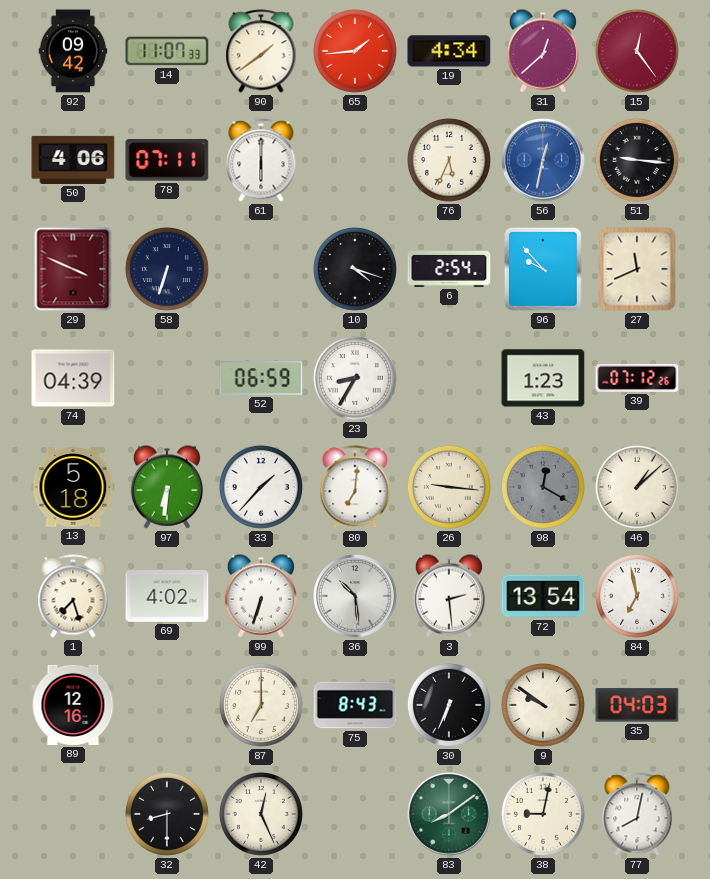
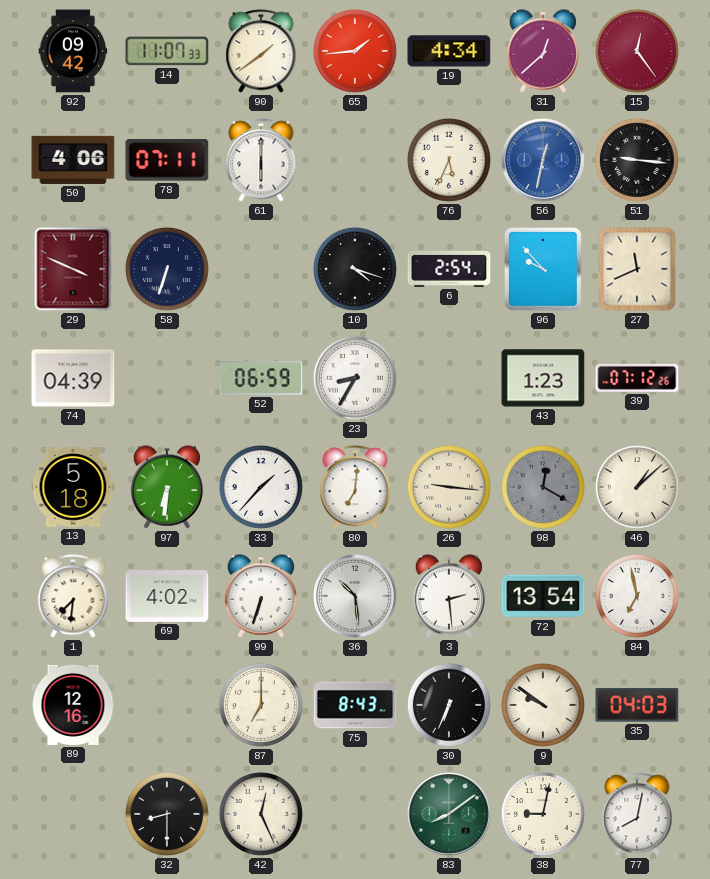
1: 7:27 -> 7:31
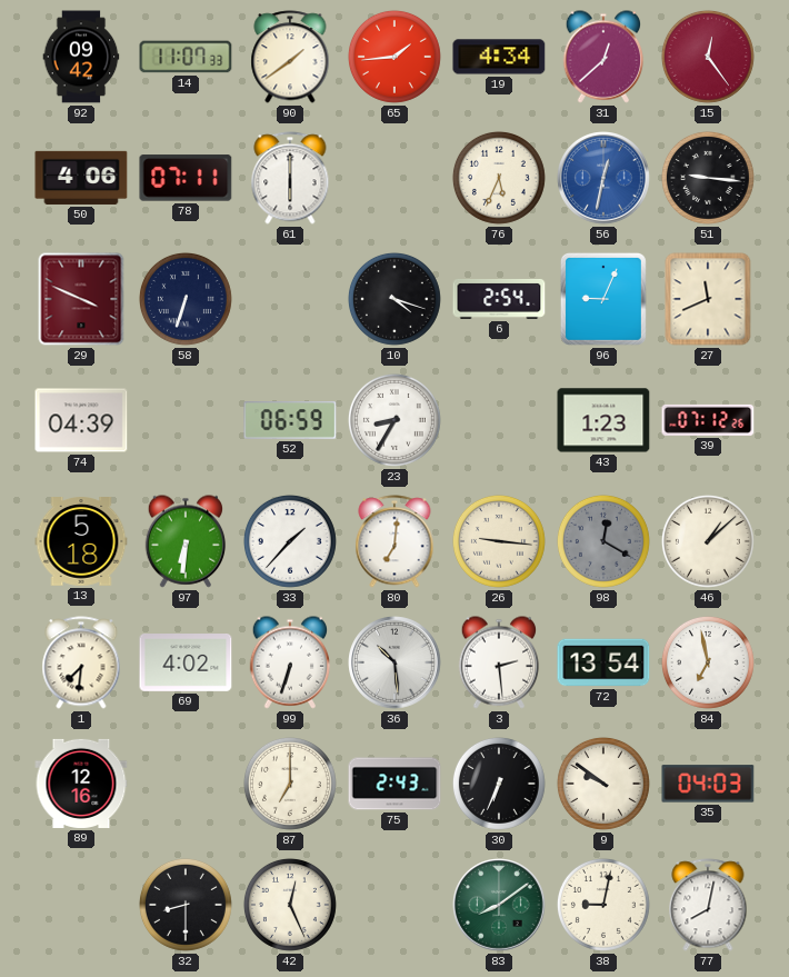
96: 9:53 -> 9:04
75: 8:43 -> 2:43
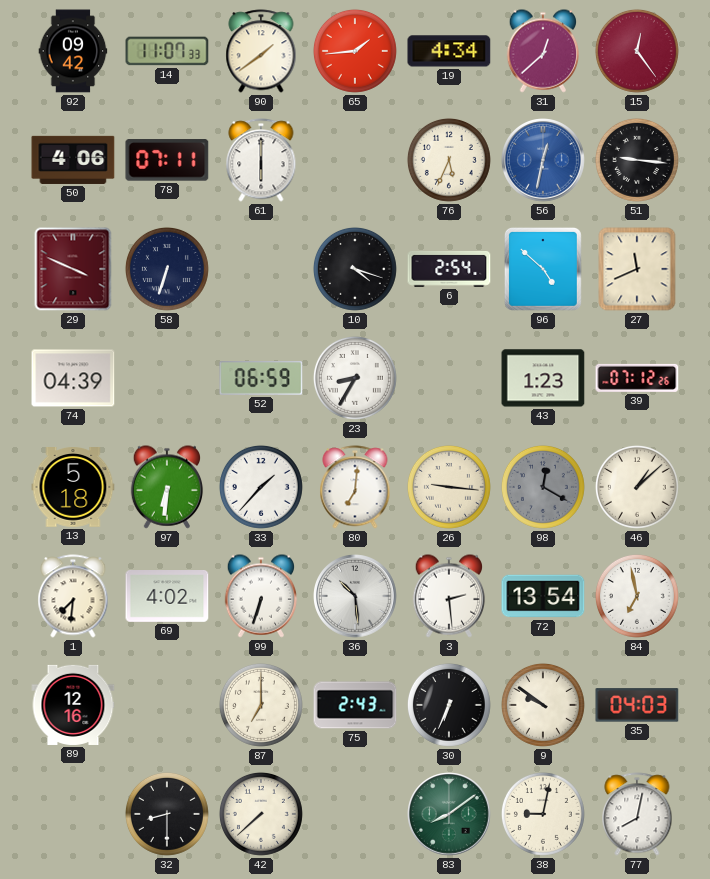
96: 9:04 -> 4:52
42: 12:26 -> 7:38
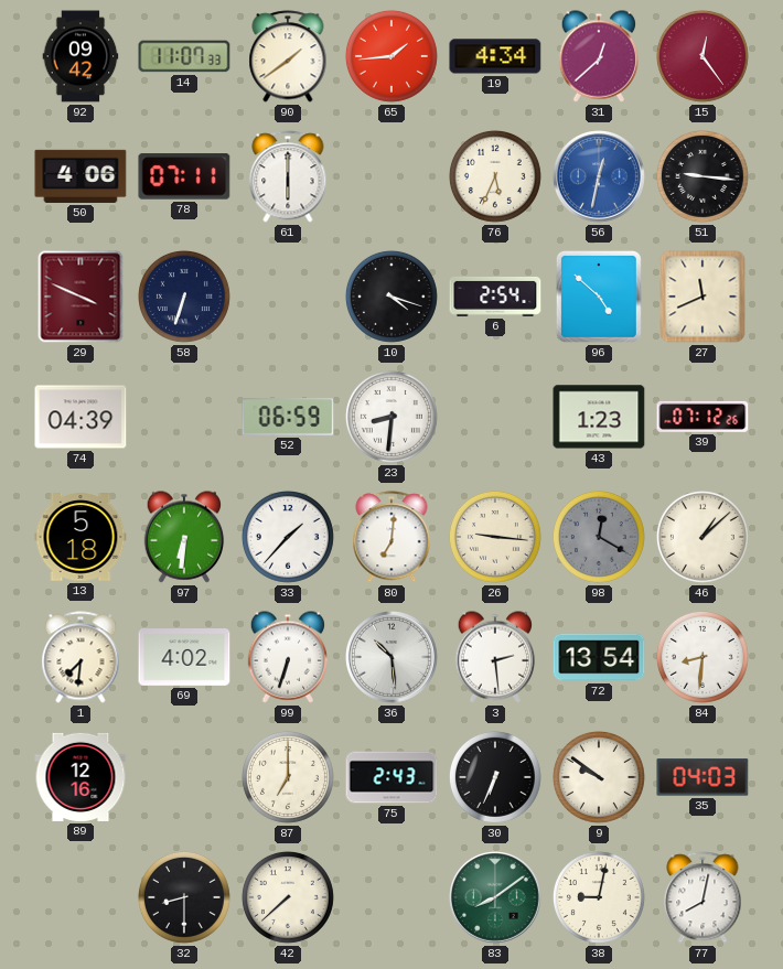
23: 8:35 -> 8:31
84: 6:58 -> 8:31
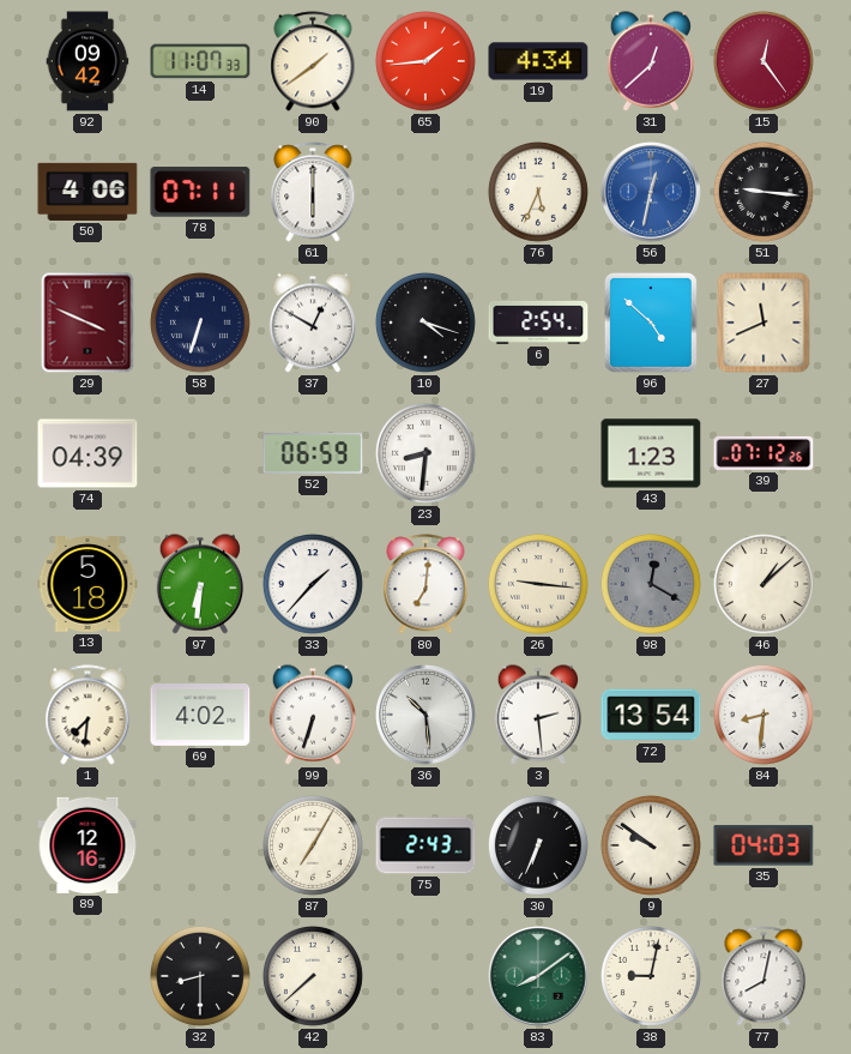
37: none -> 12:50
87: 7:00 -> 7:05
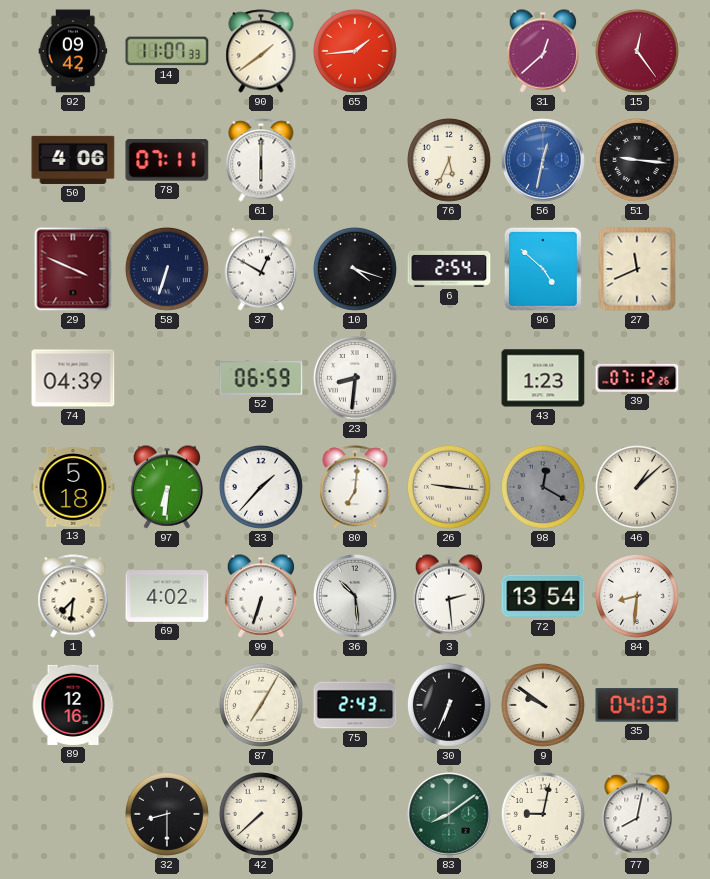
19: 4:34 -> none
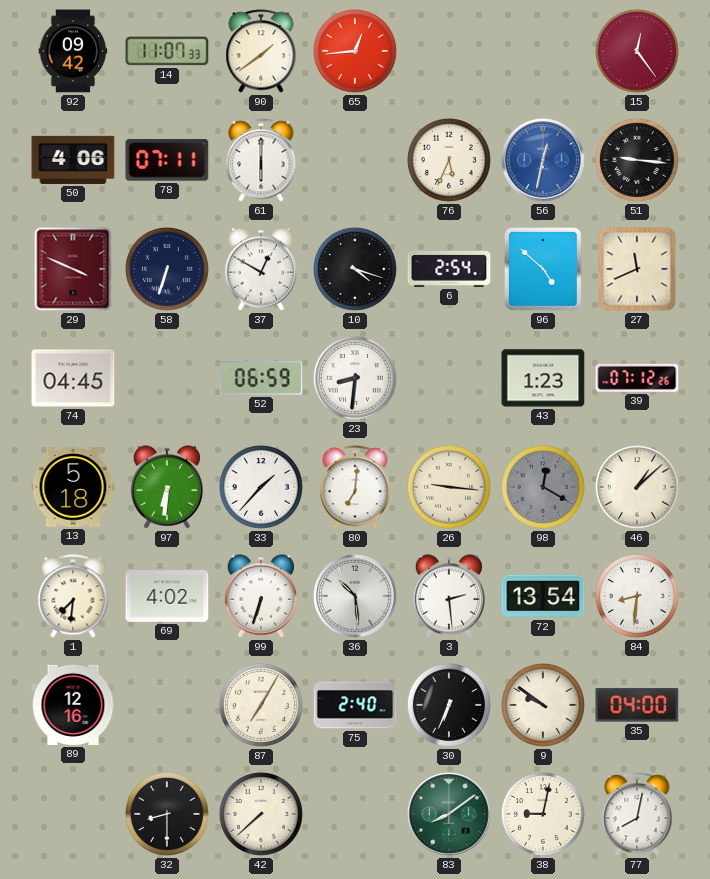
65: 1:44 -> 12:44
31: 12:38 -> none
74: 04:39 -> 04:45
75: 2:43 -> 2:40
35: 04:03 -> 04:00
